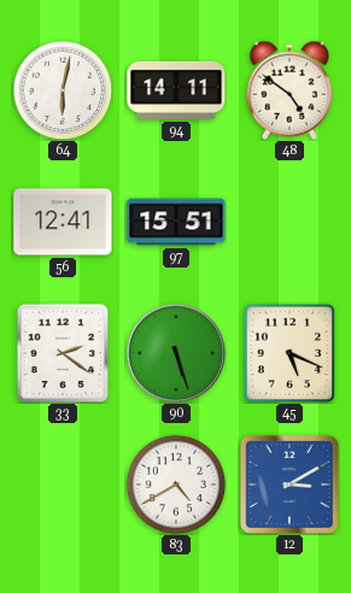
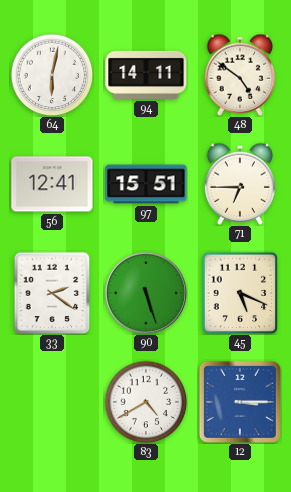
71: none -> 6:45
12: 3:10 -> 3:15
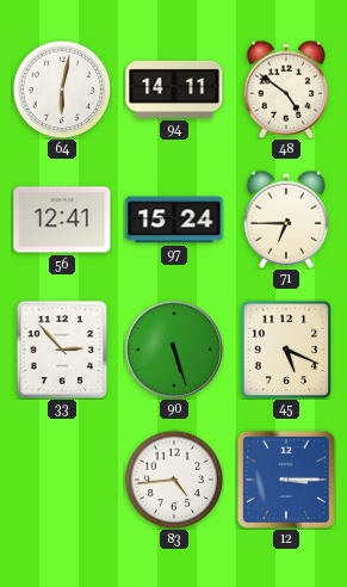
97: 15:51 -> 15:24
33: 2:21 -> 2:53
83: 4:40 -> 4:44
